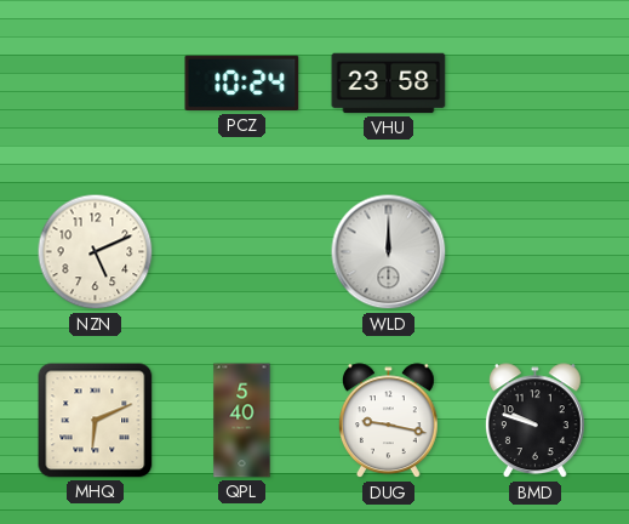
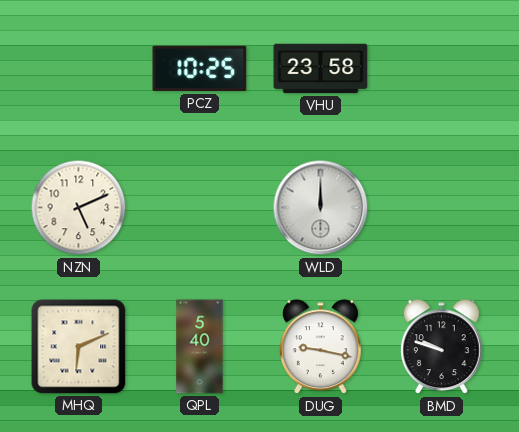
PCZ: 10:24 -> 10:25
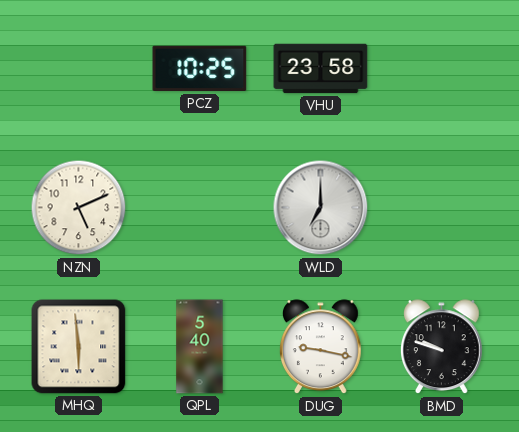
WLD: 12:00 -> 7:00
MHQ: 6:11 -> 5:59
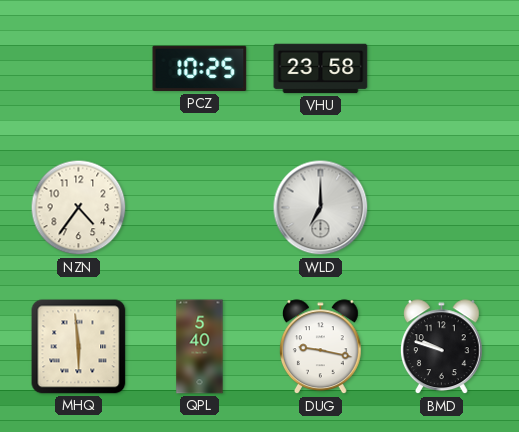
NZN: 5:11 -> 4:36
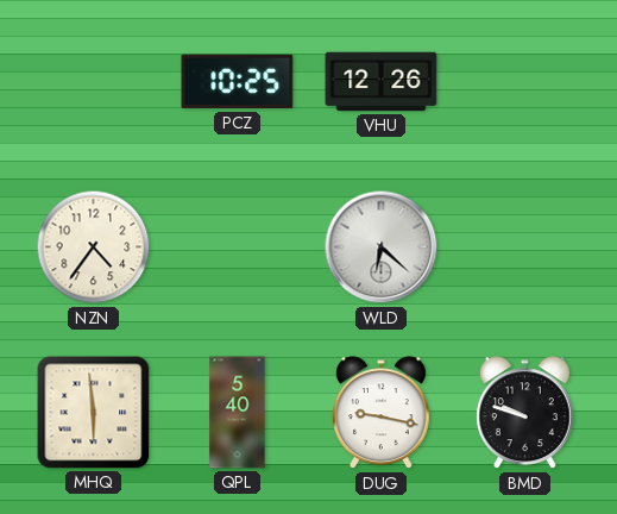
VHU: 23:58 -> 12:26
WLD: 7:00 -> 6:22
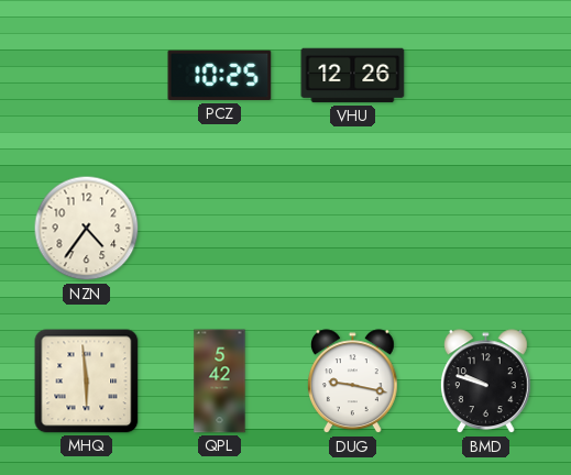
WLD: 6:22 -> none
QPL: 5:40 -> 5:42
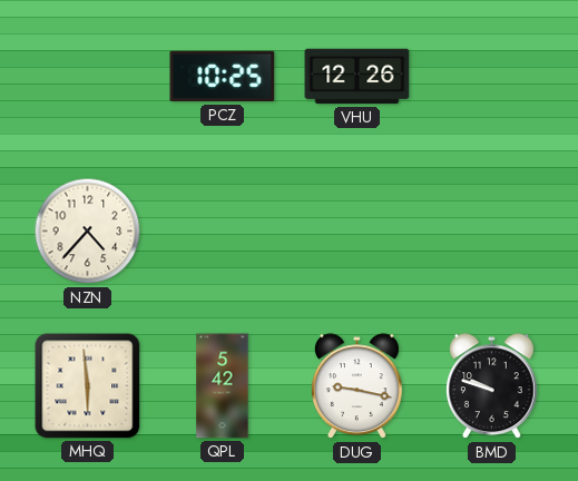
NZN: 4:36 -> 4:37
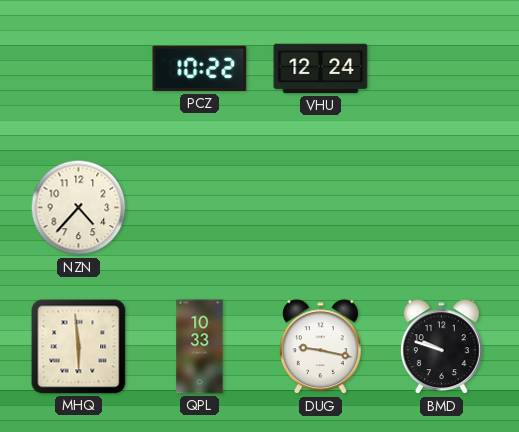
PCZ: 10:25 -> 10:22
VHU: 12:26 -> 12:24
QPL: 5:42 -> 10:33
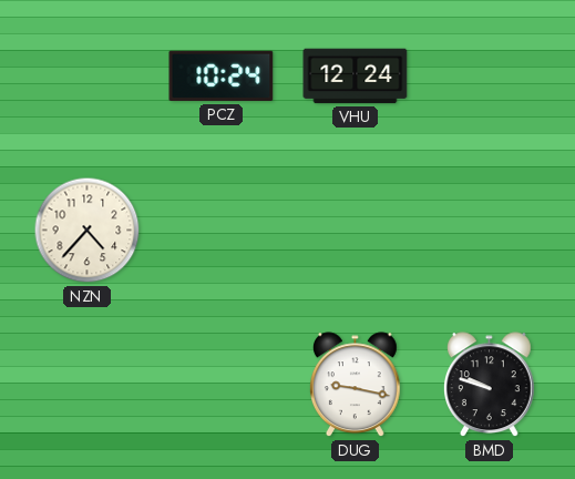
PCZ: 10:22 -> 10:24
MHQ: 5:59 -> none
QPL: 10:33 -> none
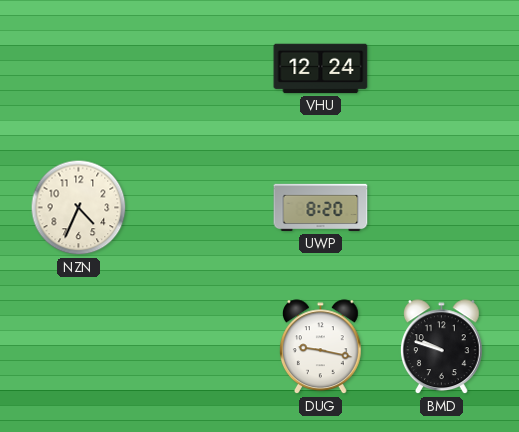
PCZ: 10:24 -> none
NZN: 4:37 -> 4:34
UWP: none -> 8:20
